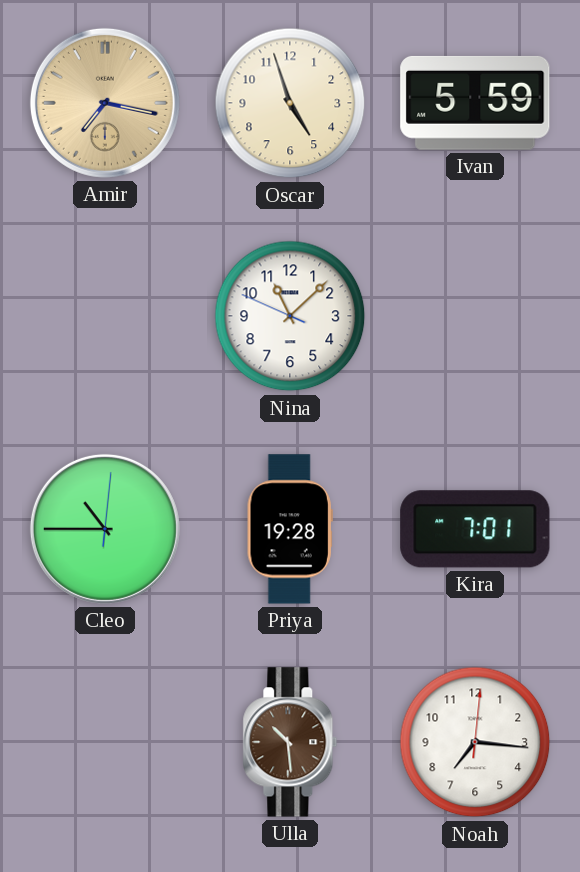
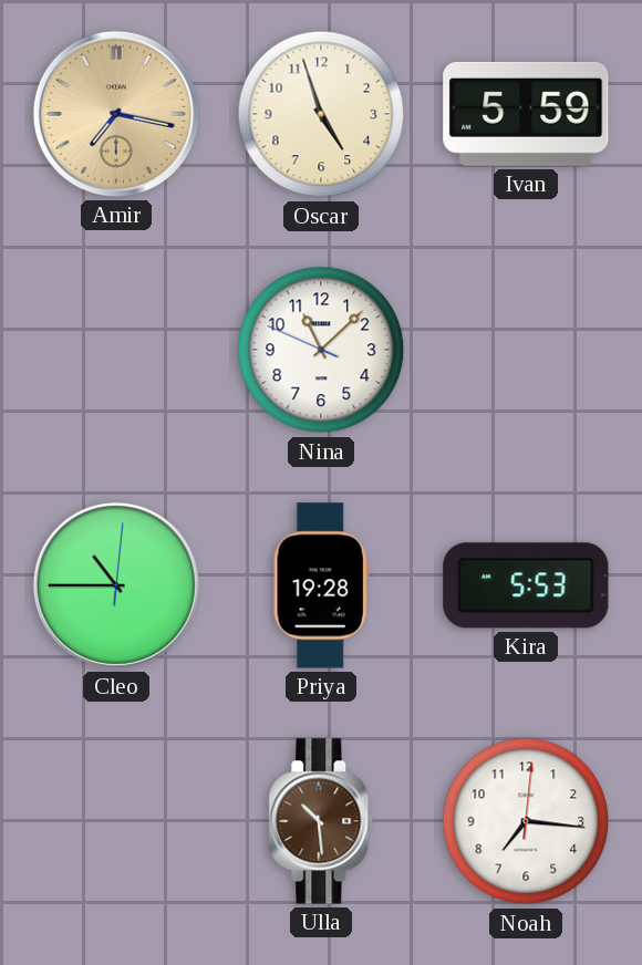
Kira: 7:01 -> 5:53
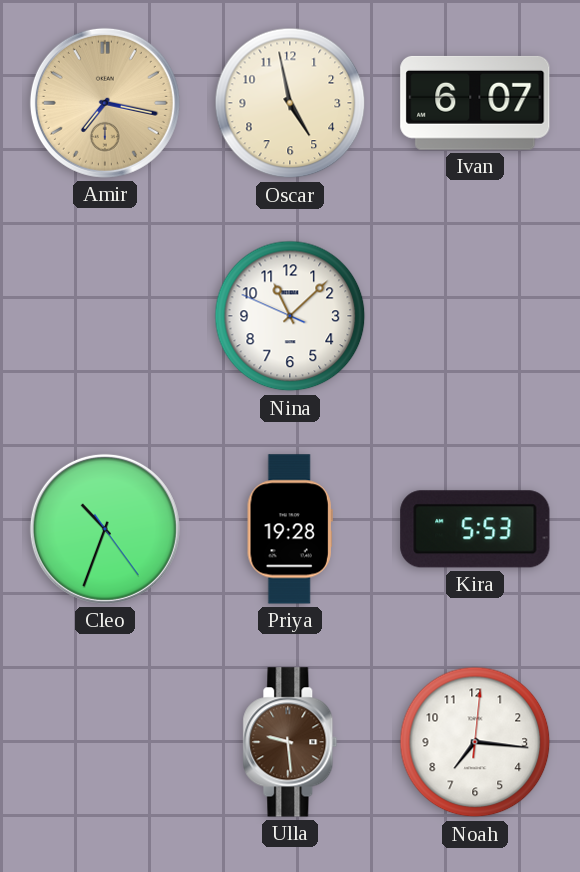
Oscar: 4:57 -> 4:58
Ivan: 5:59 -> 6:07
Cleo: 10:45 -> 10:33
Ulla: 10:29 -> 9:29
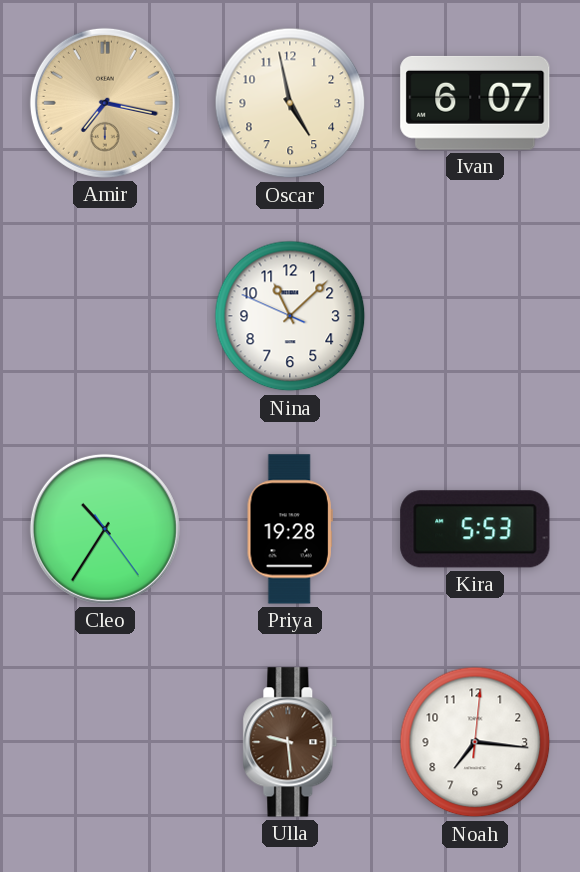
Cleo: 10:33 -> 10:35
